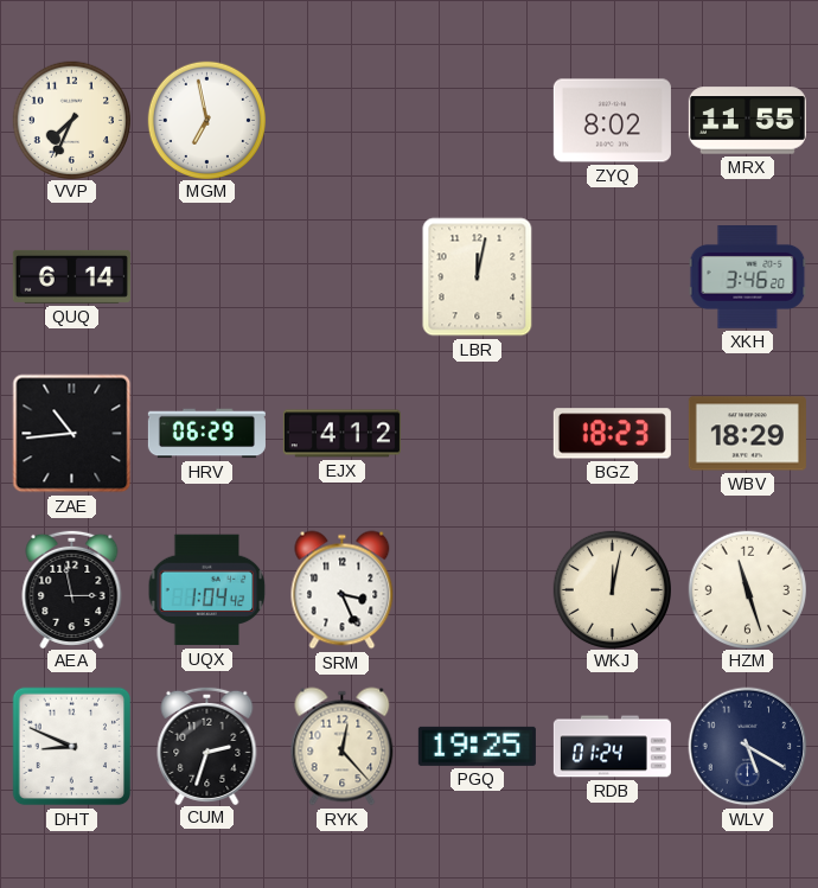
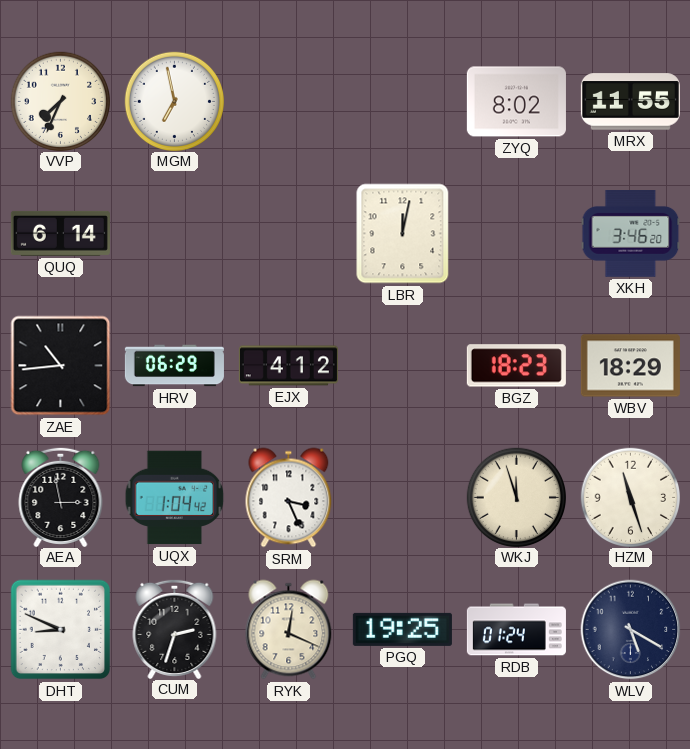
WKJ: 12:02 -> 11:57
RYK: 12:23 -> 12:19
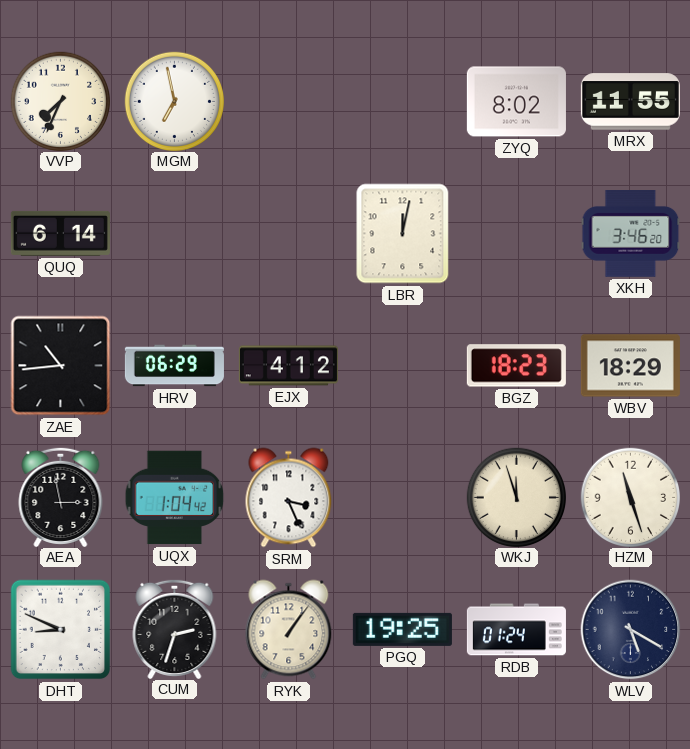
RYK: 12:19 -> 1:06
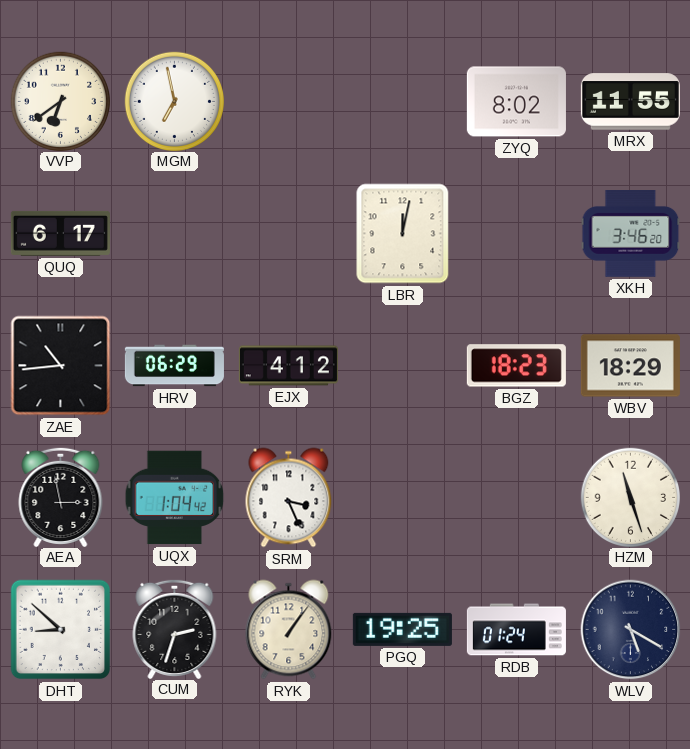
VVP: 7:34 -> 6:39
QUQ: 6:14 -> 6:17
WKJ: 11:57 -> none
DHT: 8:49 -> 8:52
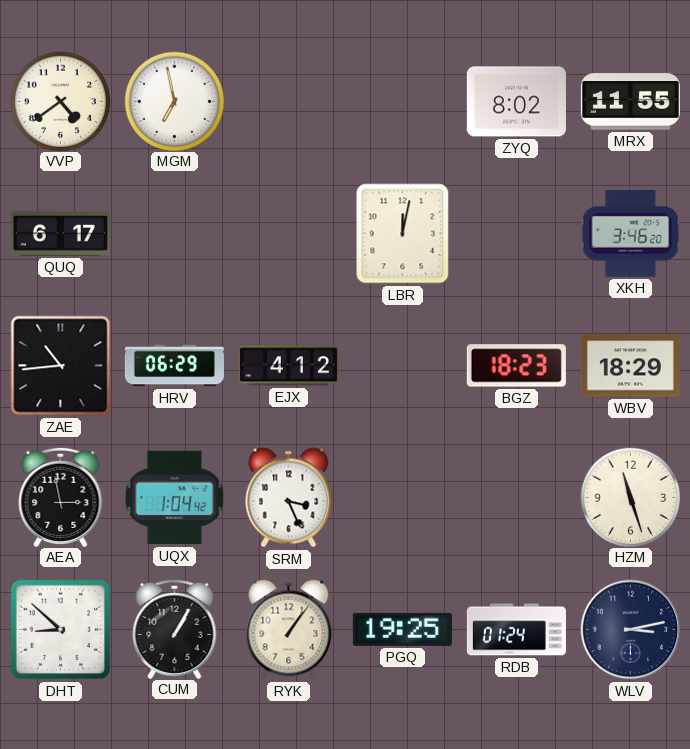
VVP: 6:39 -> 4:39
CUM: 2:33 -> 1:05
WLV: 5:20 -> 3:13
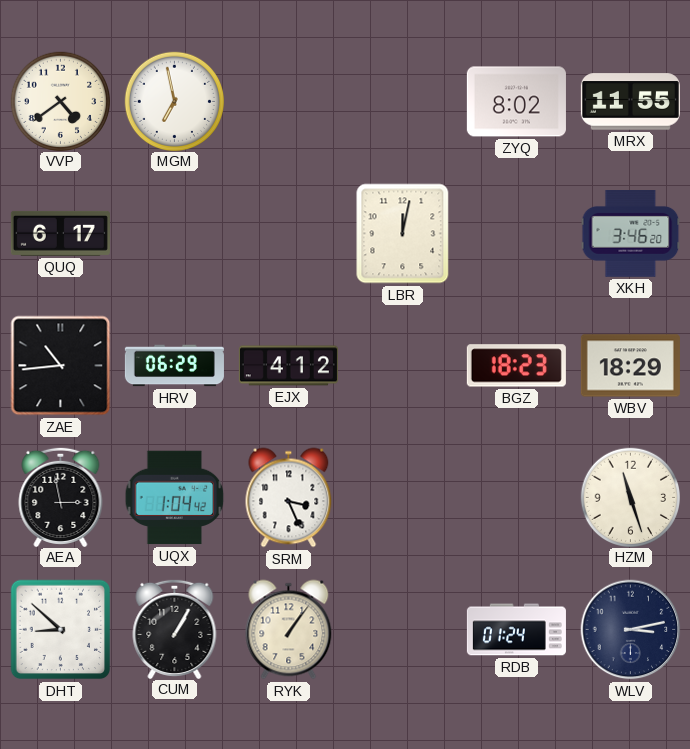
PGQ: 19:25 -> none
